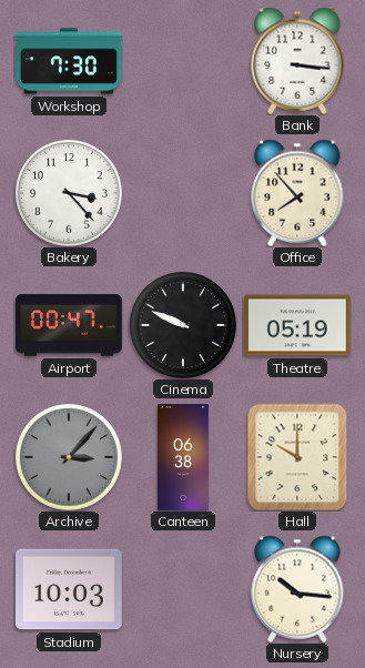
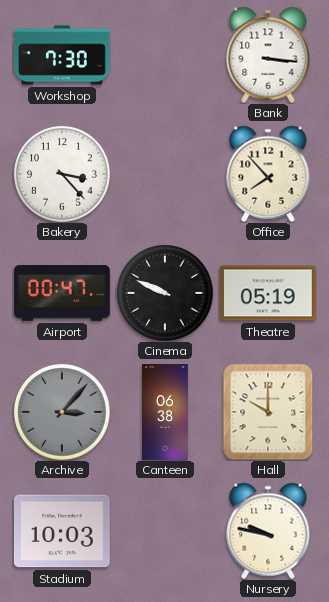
Nursery: 10:16 -> 9:47
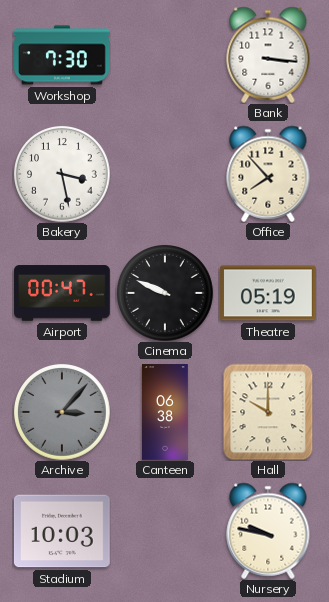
Bakery: 3:23 -> 3:28
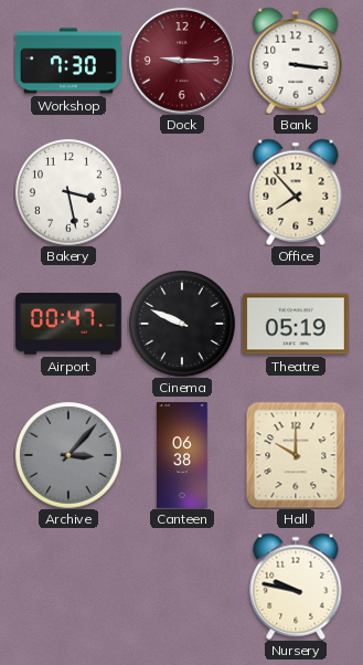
Dock: none -> 9:15
Stadium: 10:03 -> none
